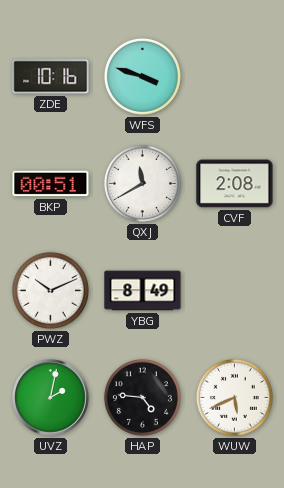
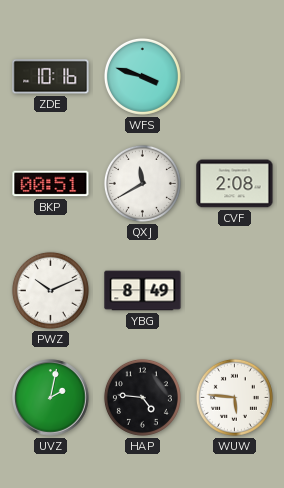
WUW: 5:41 -> 5:46
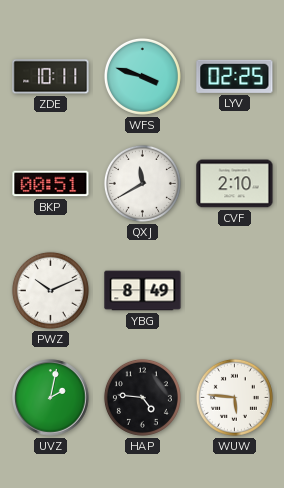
ZDE: 10:16 -> 10:11
LYV: none -> 02:25
CVF: 2:08 -> 2:10
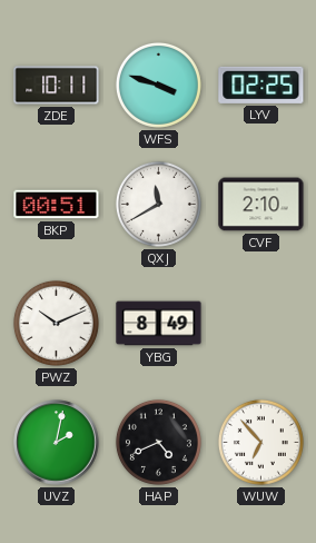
HAP: 4:46 -> 4:41
WUW: 5:46 -> 6:53
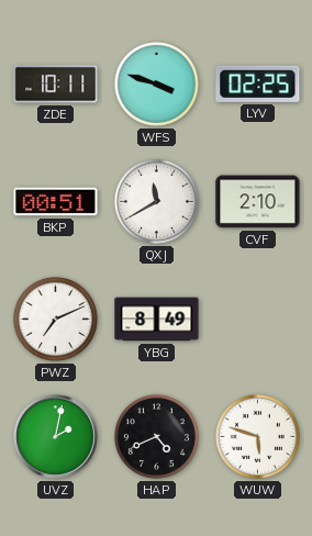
PWZ: 10:11 -> 7:11
WUW: 6:53 -> 5:48
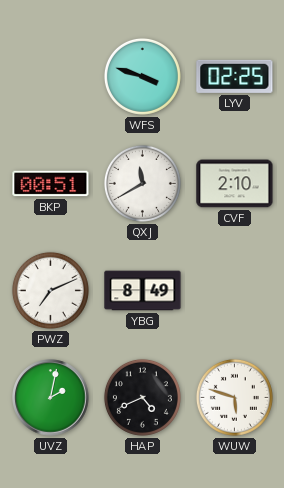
ZDE: 10:11 -> none
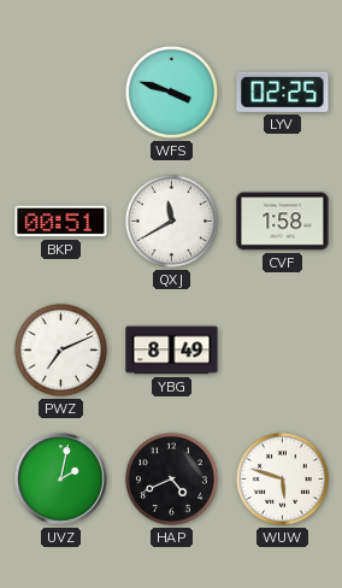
CVF: 2:10 -> 1:58
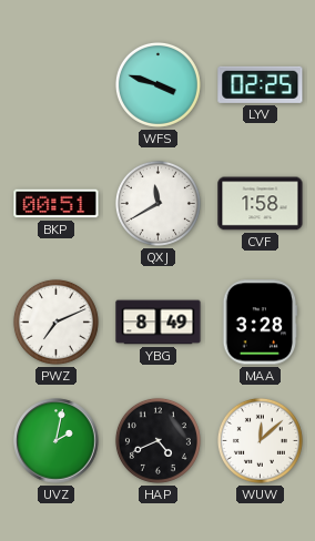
MAA: none -> 3:28
WUW: 5:48 -> 12:08
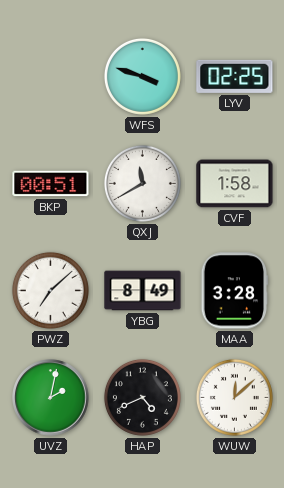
PWZ: 7:11 -> 7:08
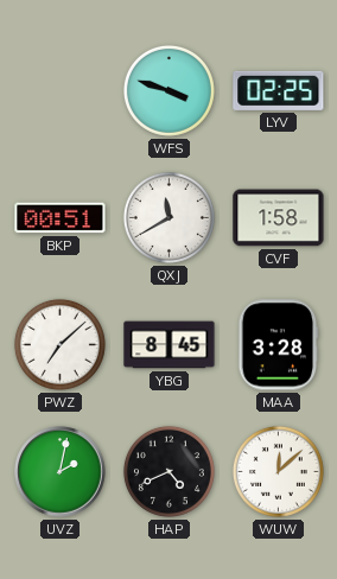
YBG: 8:49 -> 8:45
